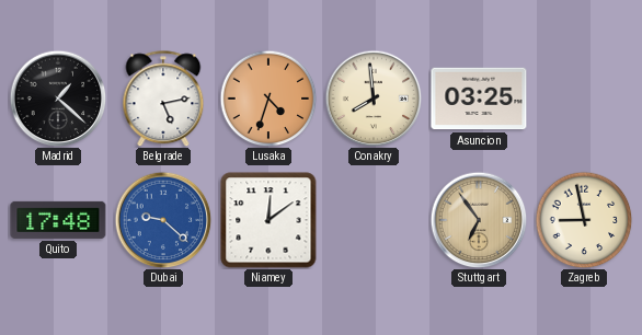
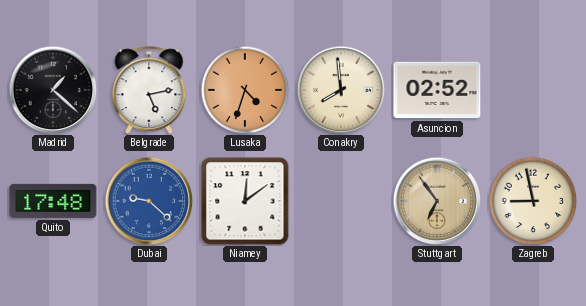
Asuncion: 03:25 -> 02:52
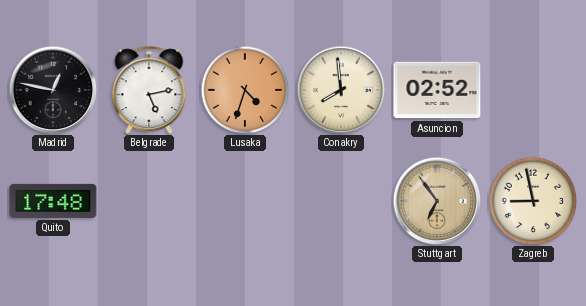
Madrid: 1:22 -> 12:47
Dubai: 9:22 -> none
Niamey: 12:09 -> none
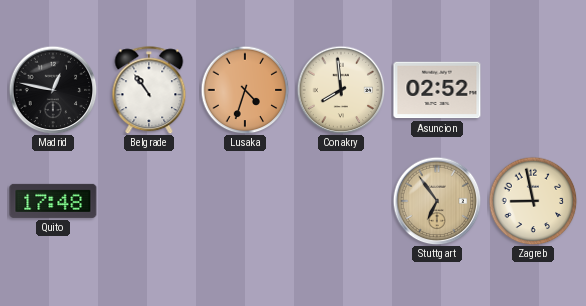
Belgrade: 5:13 -> 10:54
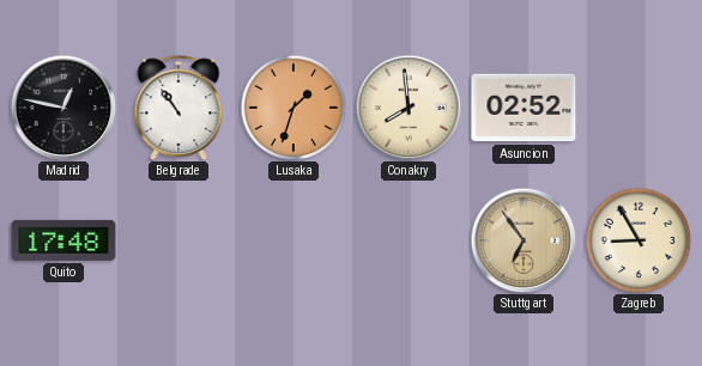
Lusaka: 4:33 -> 1:33
Zagreb: 8:58 -> 8:55
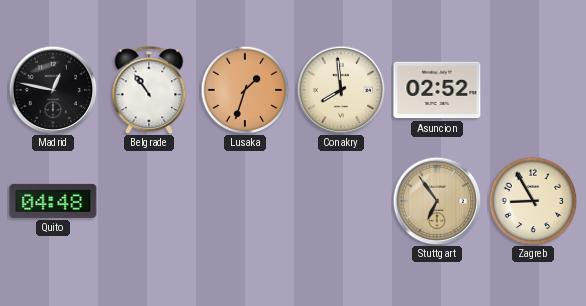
Quito: 17:48 -> 04:48
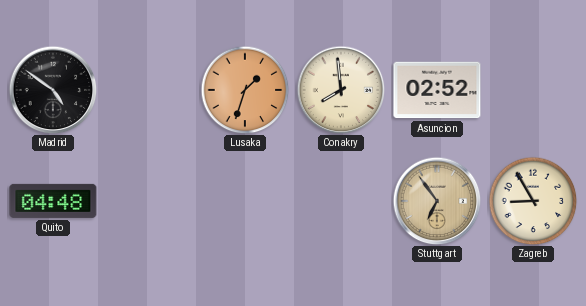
Madrid: 12:47 -> 4:51
Belgrade: 10:54 -> none
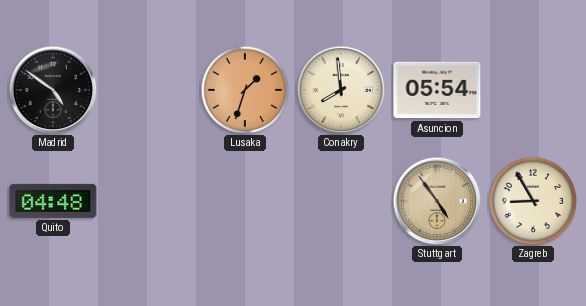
Asuncion: 02:52 -> 05:54
Stuttgart: 6:54 -> 4:54
